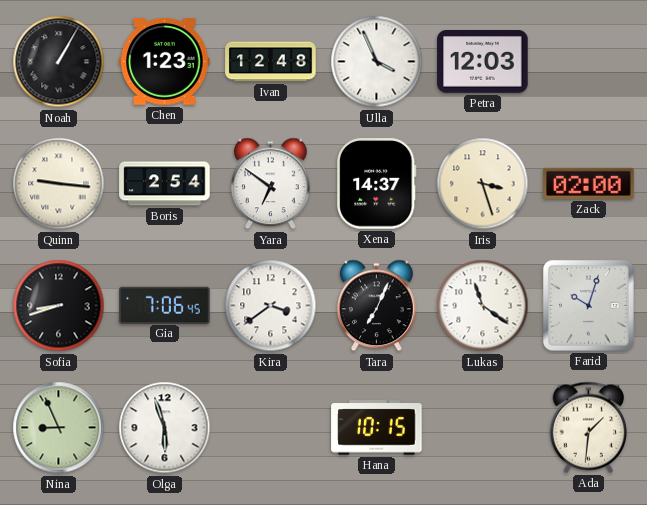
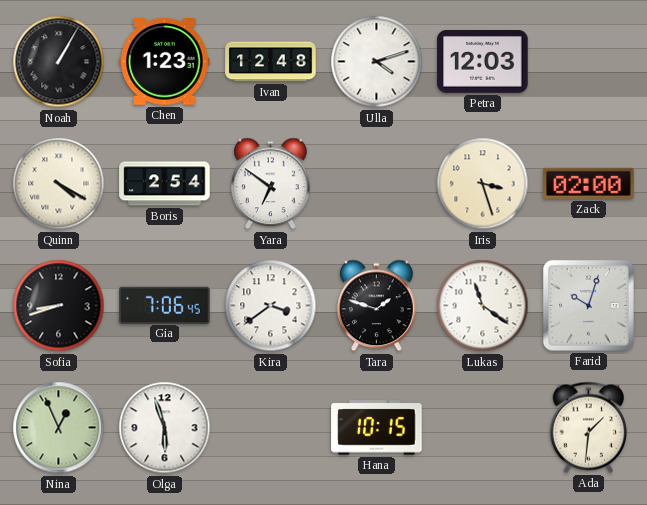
Ulla: 3:56 -> 4:12
Quinn: 9:16 -> 4:20
Xena: 14:37 -> none
Tara: 7:04 -> 1:48
Nina: 8:56 -> 12:56
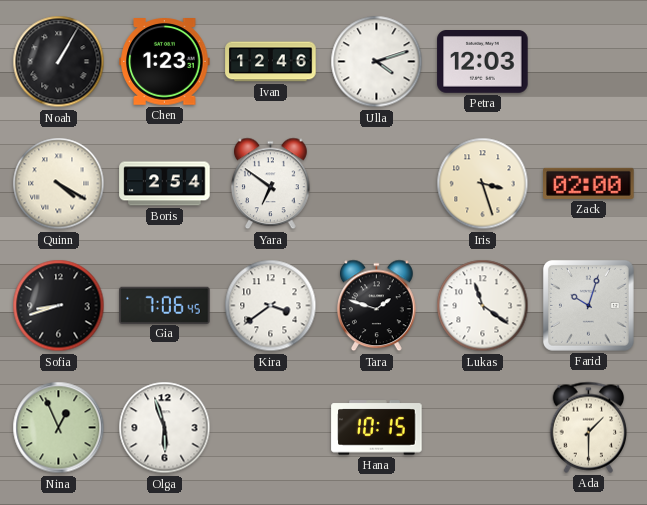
Ivan: 12:48 -> 12:46
Ada: 1:31 -> 1:30
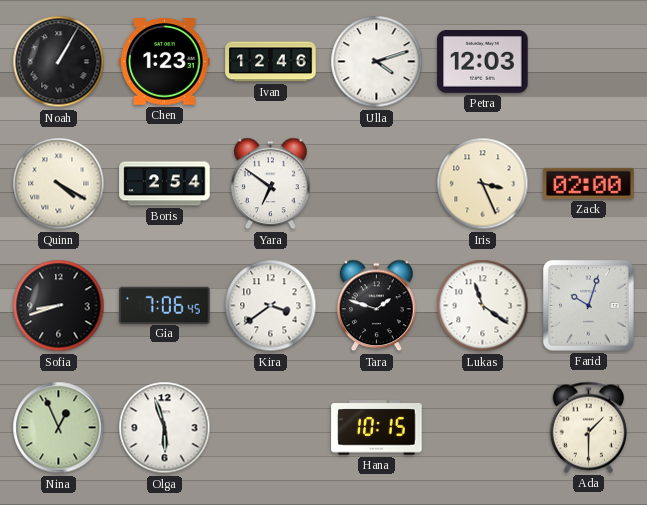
Iris: 3:27 -> 3:26
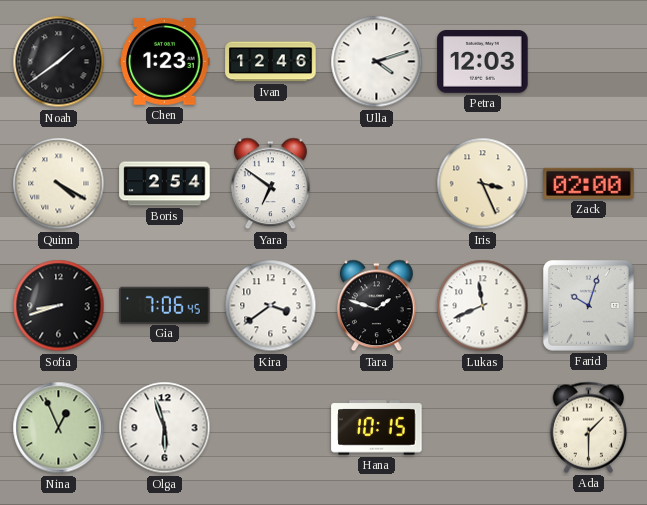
Noah: 1:05 -> 1:39
Lukas: 11:21 -> 11:41
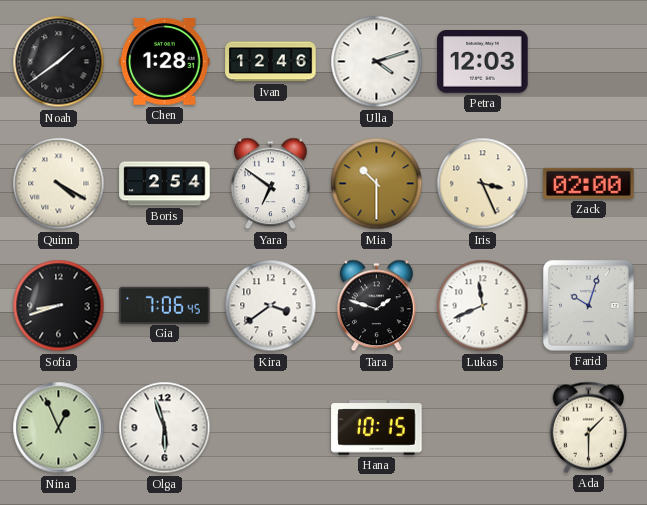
Chen: 1:23 -> 1:28
Mia: none -> 10:30
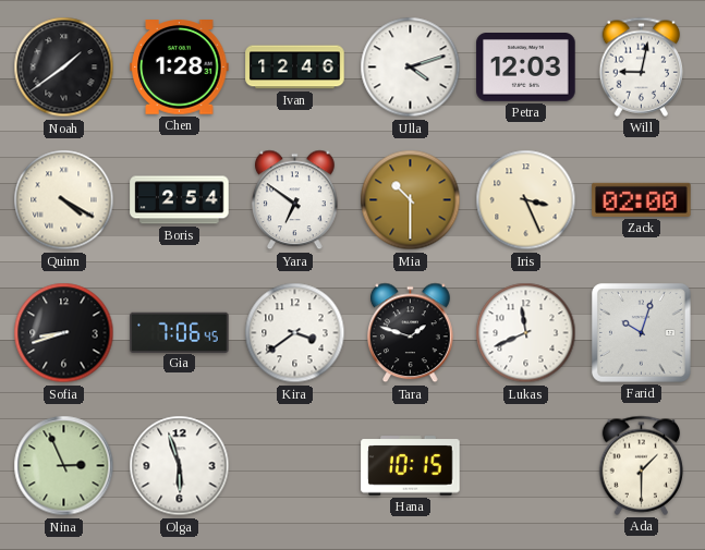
Will: none -> 9:02
Nina: 12:56 -> 2:56
